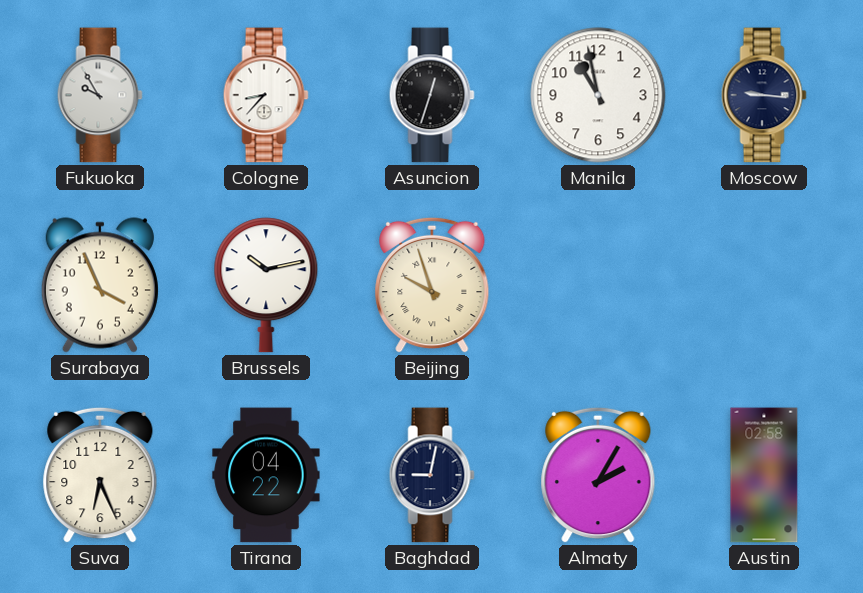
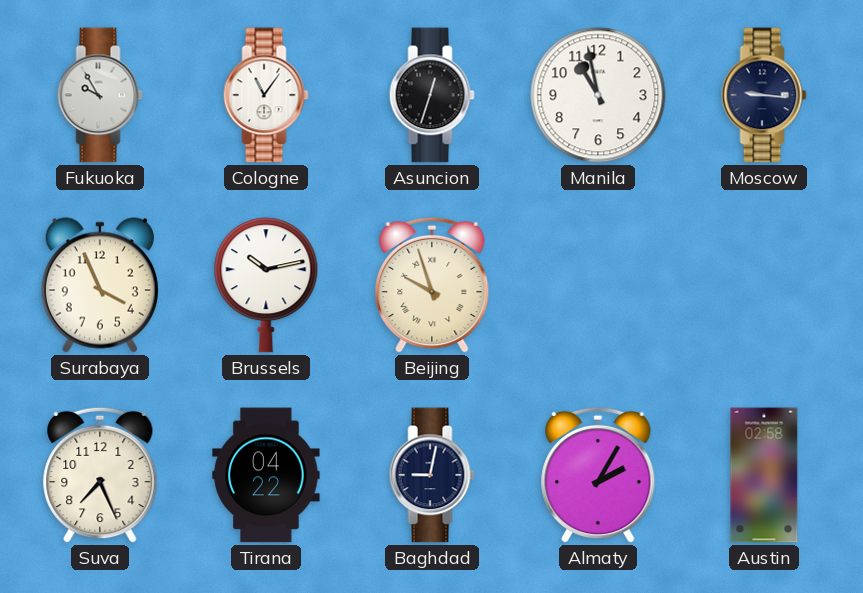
Cologne: 8:37 -> 11:06
Suva: 6:26 -> 7:26
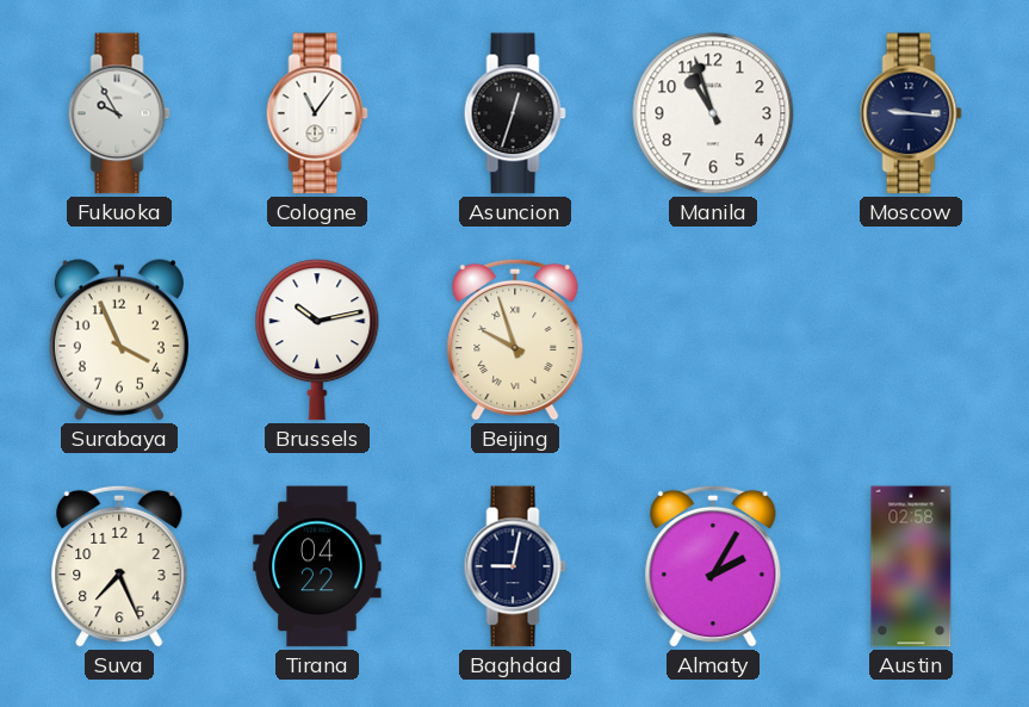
Manila: 10:58 -> 10:57
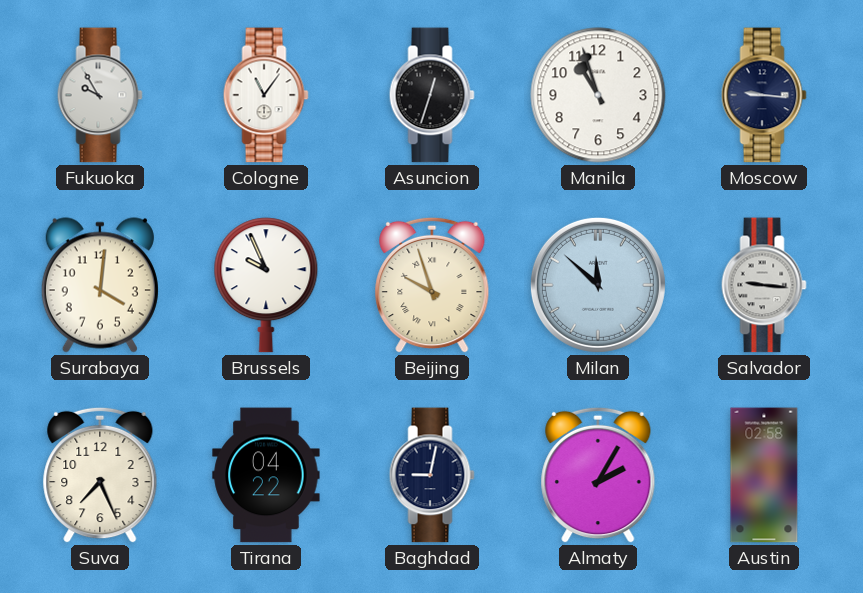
Surabaya: 3:56 -> 4:01
Brussels: 10:13 -> 9:56
Milan: none -> 11:52
Salvador: none -> 9:16
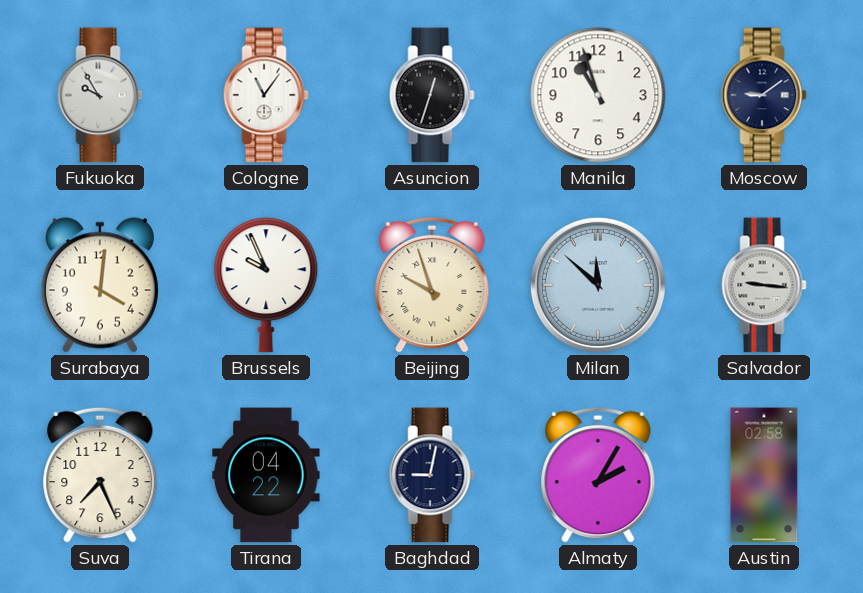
Moscow: 9:16 -> 9:09
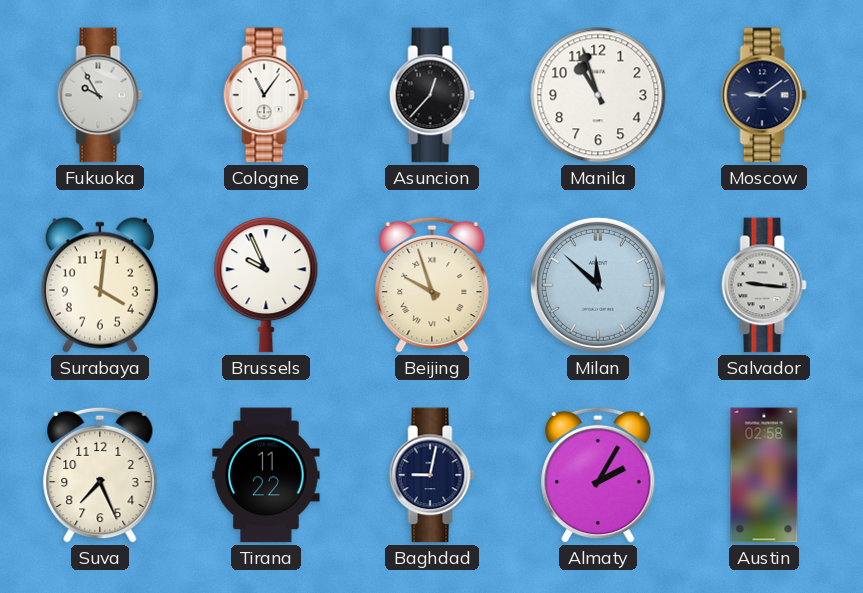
Asuncion: 12:33 -> 12:37
Tirana: 04:22 -> 11:22
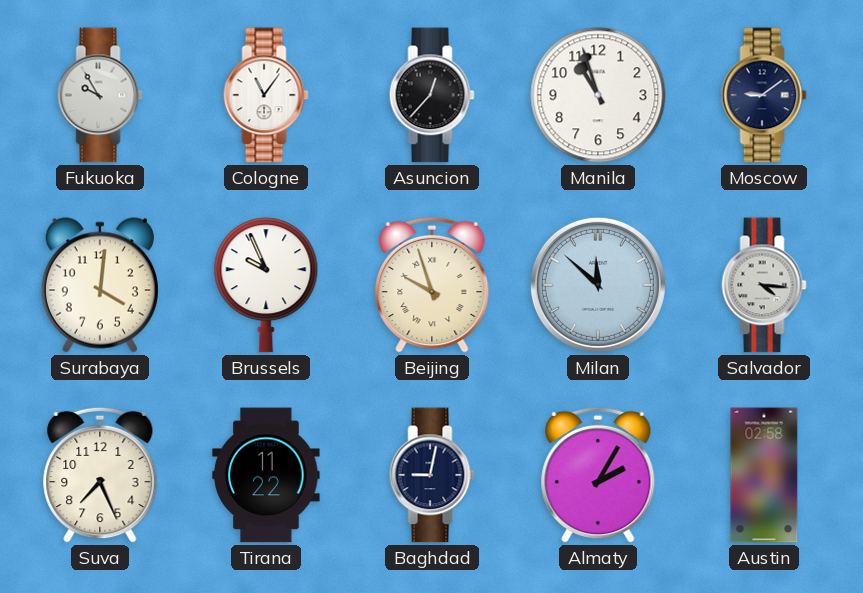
Salvador: 9:16 -> 4:16
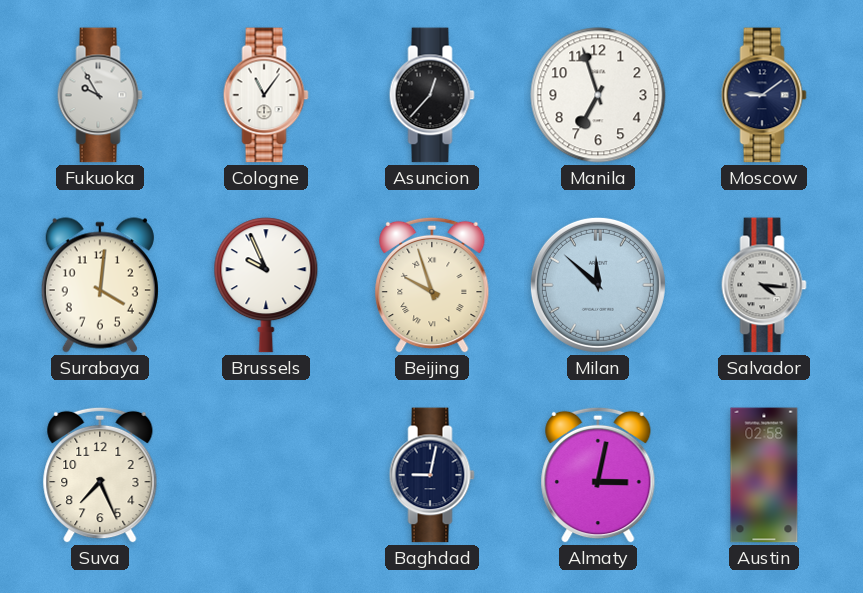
Manila: 10:57 -> 6:57
Tirana: 11:22 -> none
Almaty: 2:05 -> 3:02
